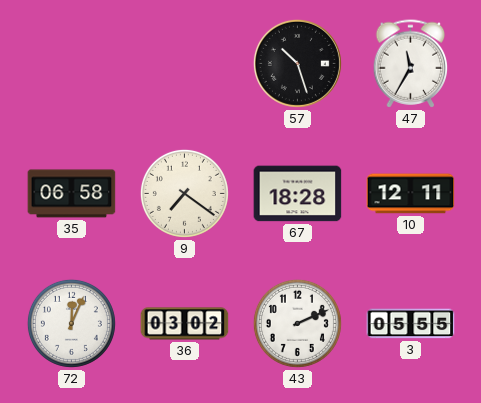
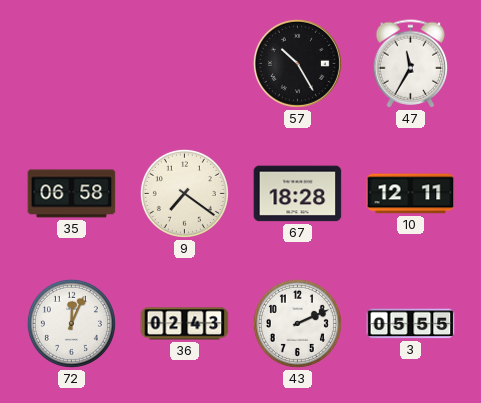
57: 10:27 -> 10:25
36: 03:02 -> 02:43
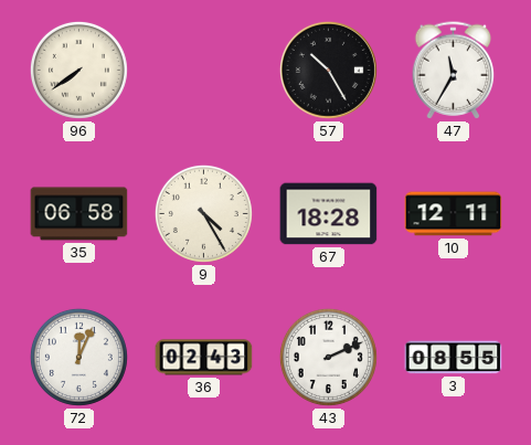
96: none -> 7:39
9: 7:21 -> 4:25
3: 05:55 -> 08:55
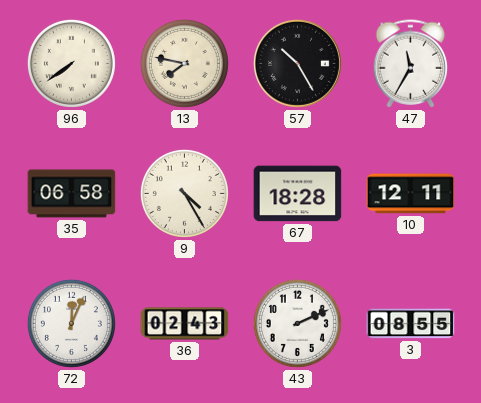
13: none -> 7:47
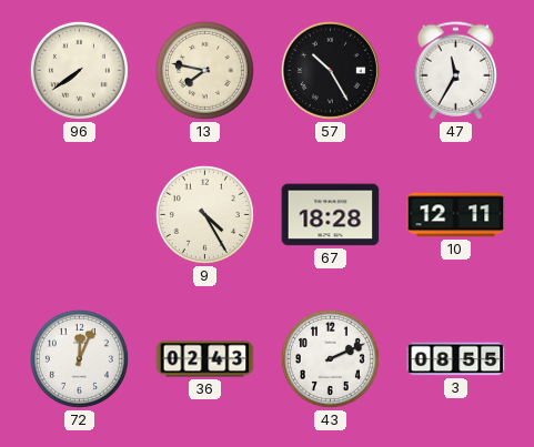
35: 06:58 -> none
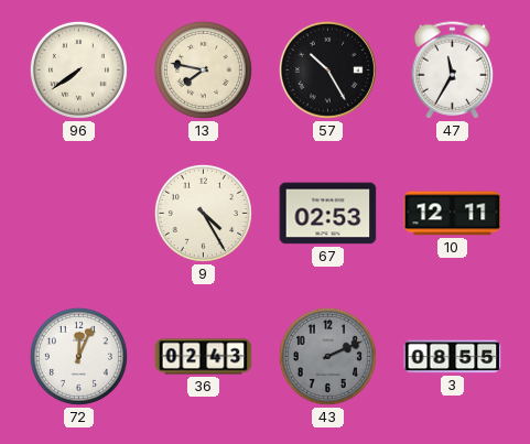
67: 18:28 -> 02:53
43 dial: white -> grey
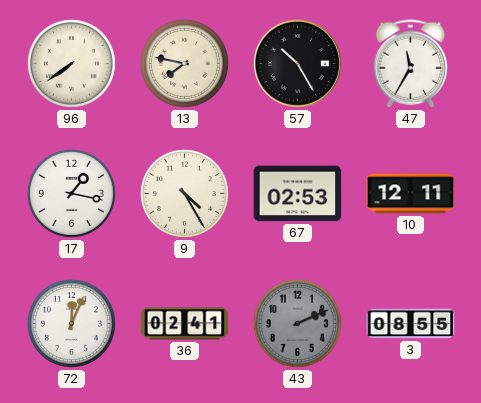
17: none -> 1:17
36: 02:43 -> 02:41
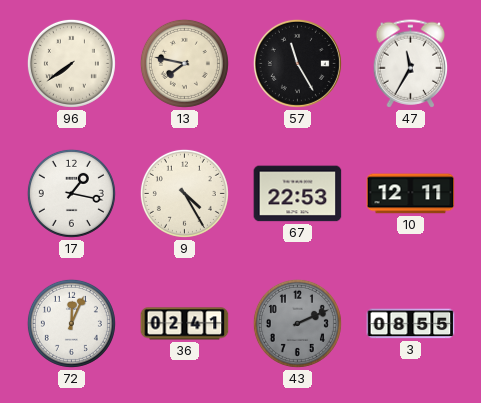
57: 10:25 -> 11:25
67: 02:53 -> 22:53
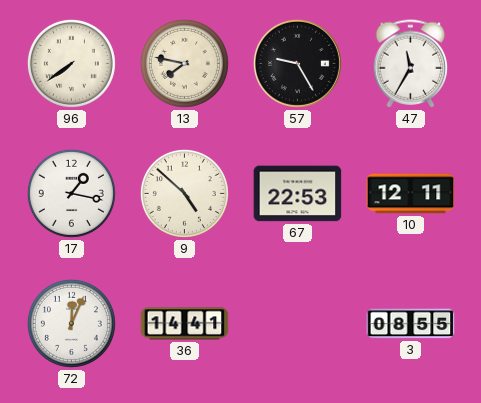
57: 11:25 -> 9:25
9: 4:25 -> 4:52
36: 02:41 -> 14:41
43: 2:11 -> none
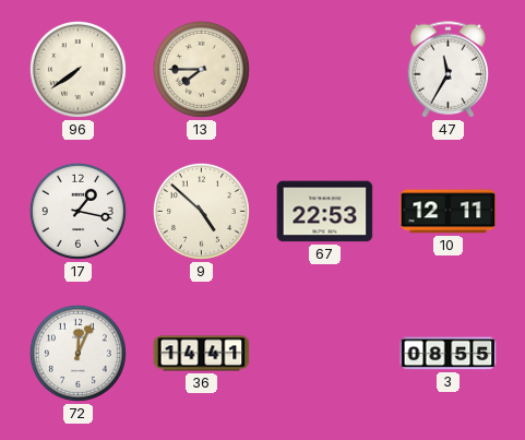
13: 7:47 -> 7:45
57: 9:25 -> none
